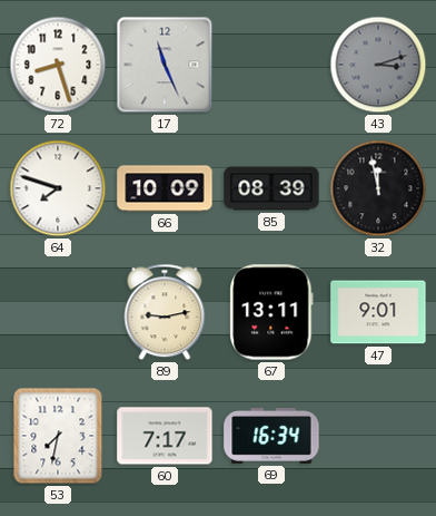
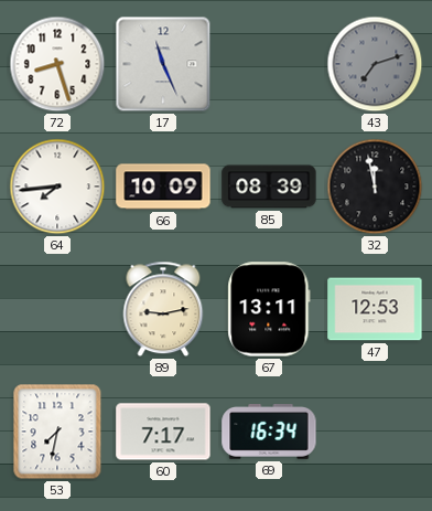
43: 3:12 -> 7:12
64: 7:48 -> 7:44
47: 9:01 -> 12:53
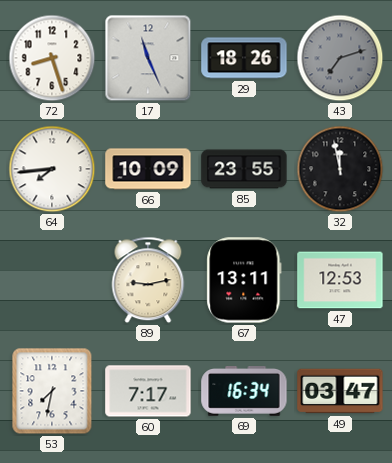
29: none -> 18:26
85: 08:39 -> 23:55
49: none -> 03:47
